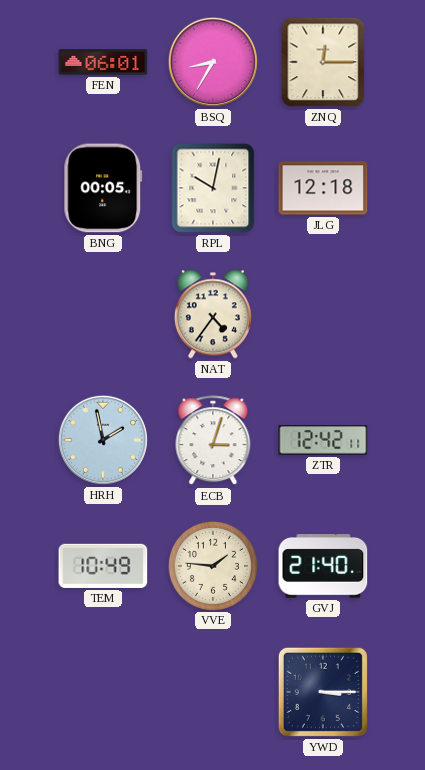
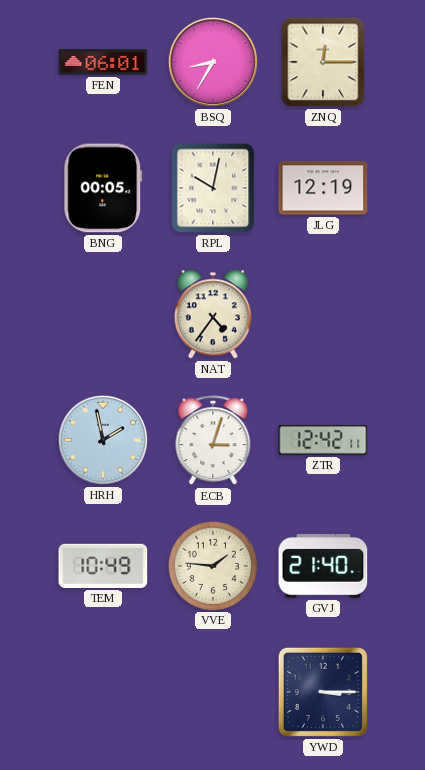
JLG: 12:18 -> 12:19
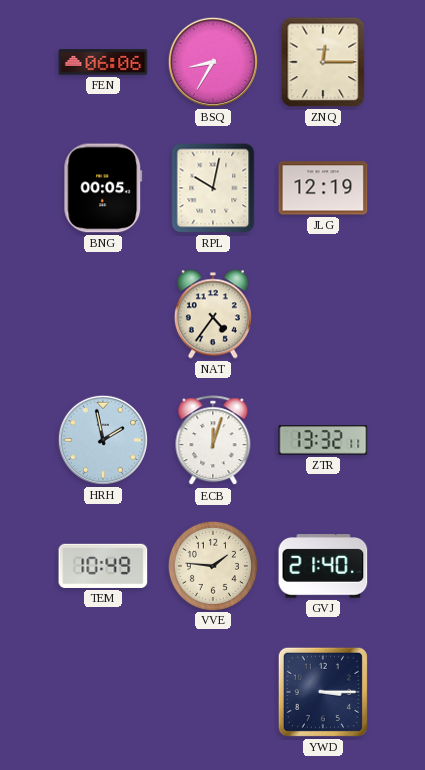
FEN: 06:01 -> 06:06
ECB: 3:03 -> 12:03
ZTR: 12:42 -> 13:32
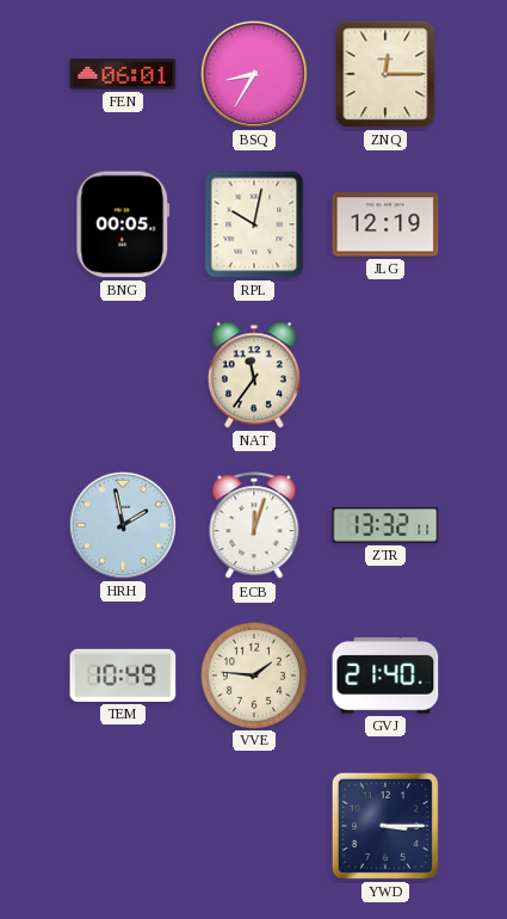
FEN: 06:06 -> 06:01
NAT: 4:36 -> 11:36
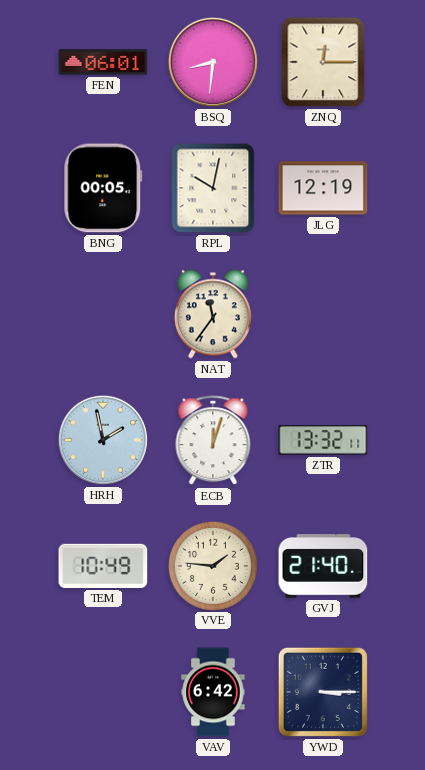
BSQ: 8:35 -> 8:31
VAV: none -> 6:42
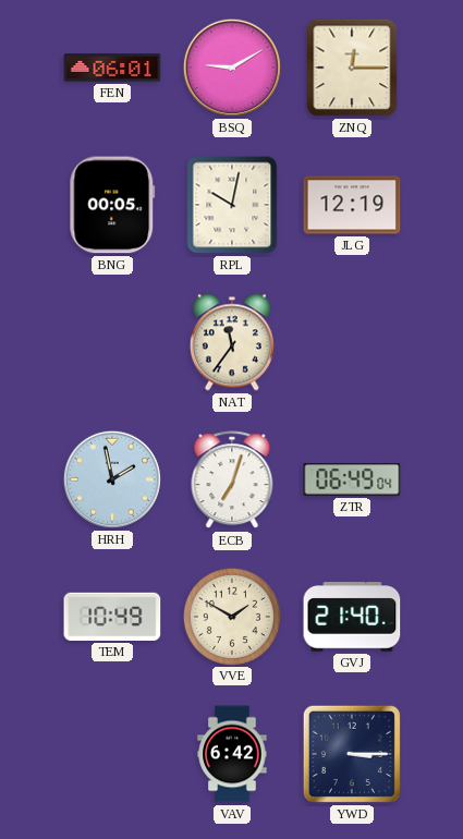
BSQ: 8:31 -> 9:10
ECB: 12:03 -> 7:03
ZTR: 13:32 -> 06:49
VVE: 1:46 -> 1:50
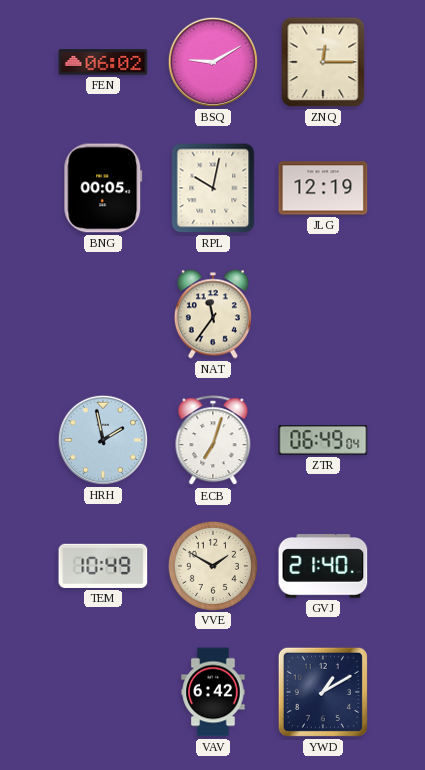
FEN: 06:01 -> 06:02
YWD: 3:15 -> 1:10
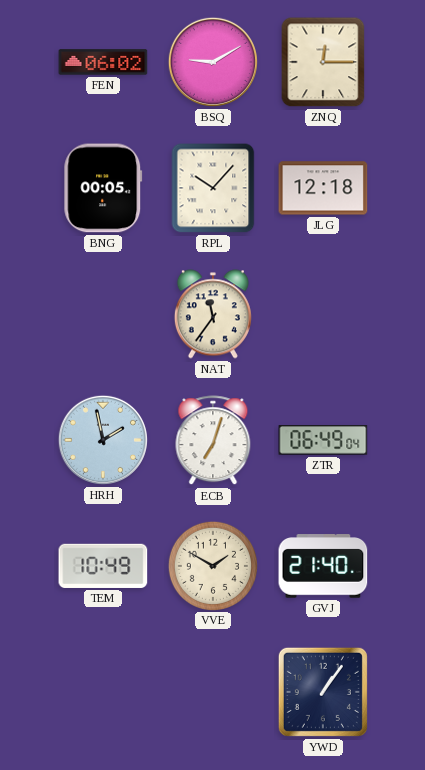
RPL: 10:02 -> 10:07
JLG: 12:19 -> 12:18
VAV: 6:42 -> none
YWD: 1:10 -> 1:06
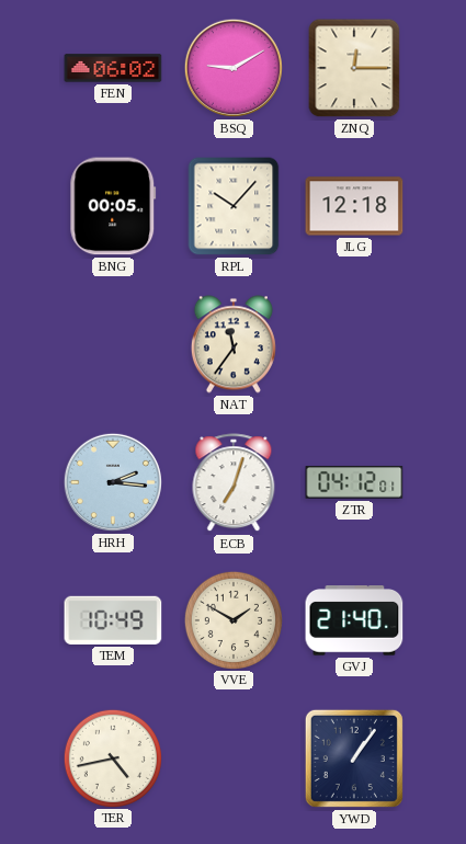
HRH: 1:58 -> 2:16
ZTR: 06:49 -> 04:12
TER: none -> 4:43
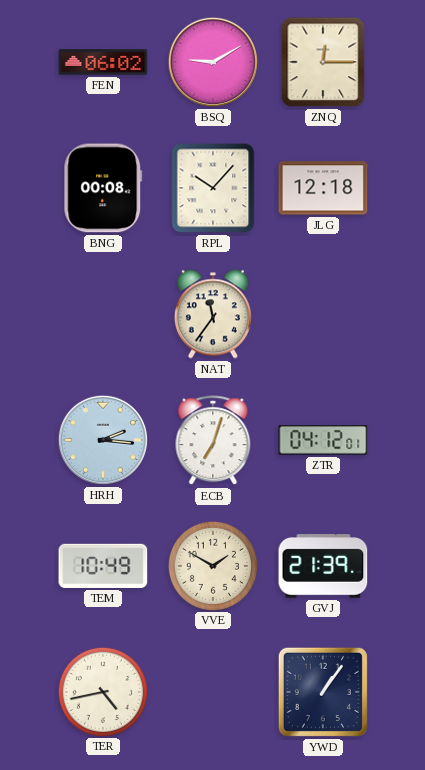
BNG: 00:05 -> 00:08
GVJ: 21:40 -> 21:39
